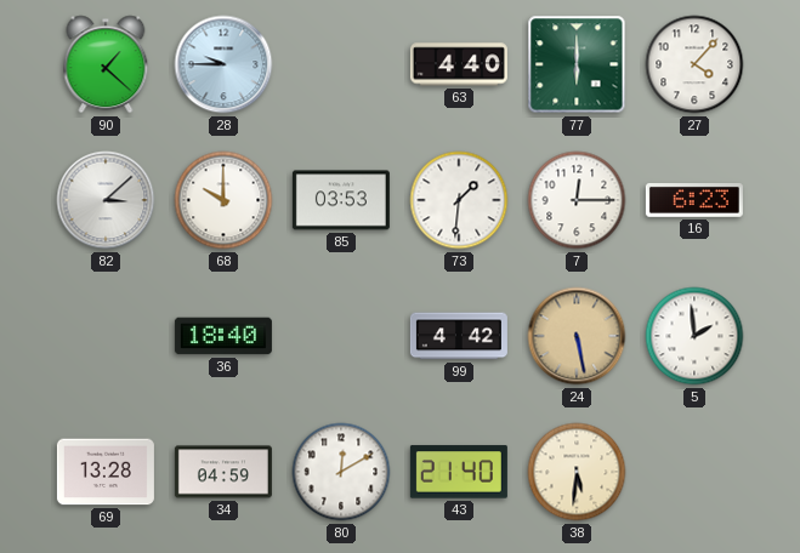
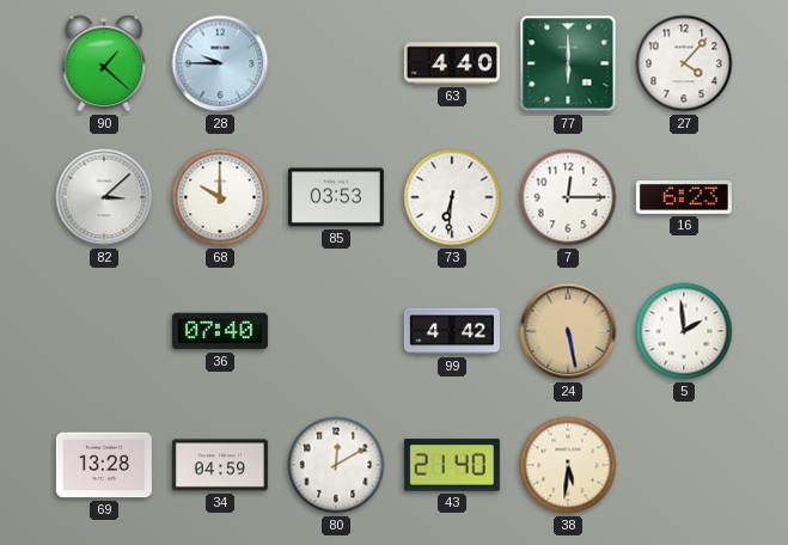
73: 1:31 -> 6:31
36: 18:40 -> 07:40
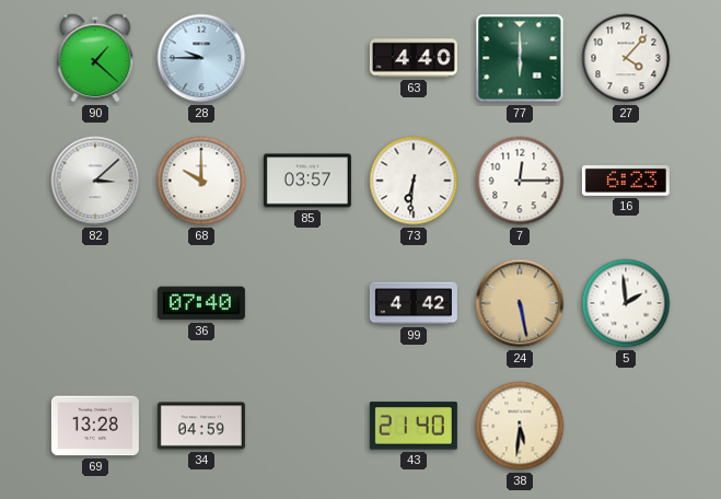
85: 03:53 -> 03:57
80: 12:10 -> none
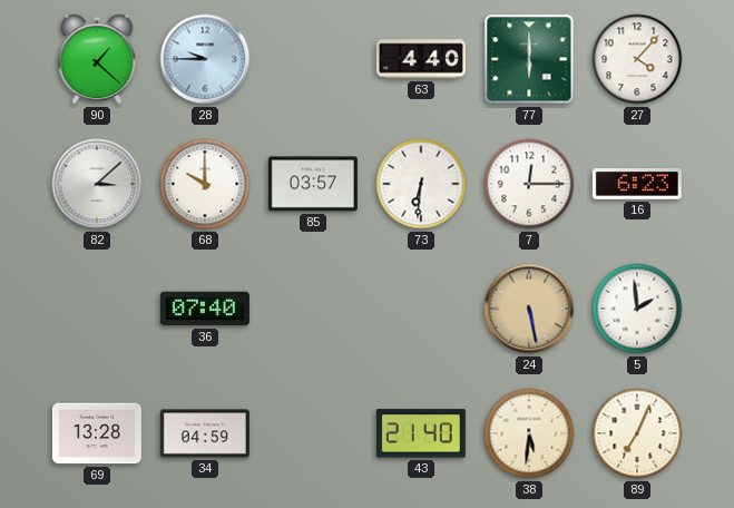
99: 4:42 -> none
89: none -> 7:04
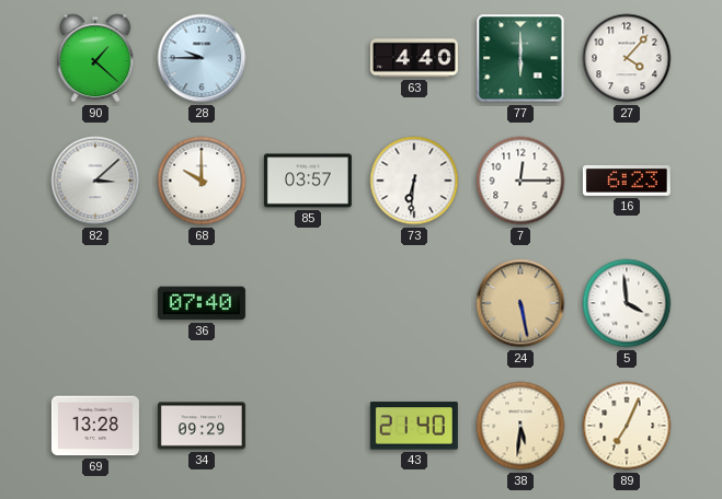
5: 1:59 -> 3:59
34: 04:59 -> 09:29
